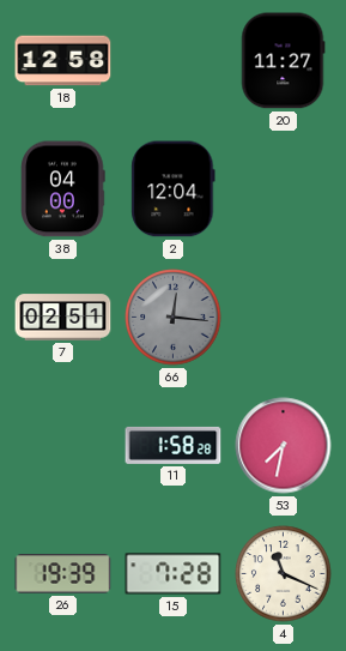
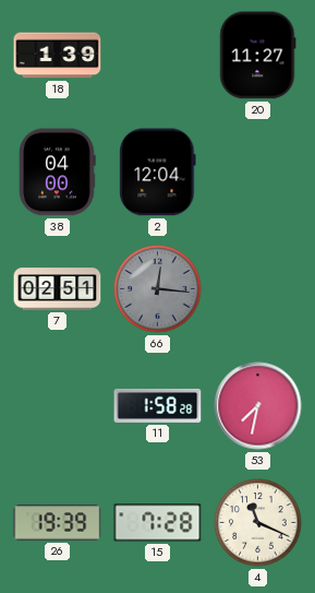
18: 12:58 -> 1:39
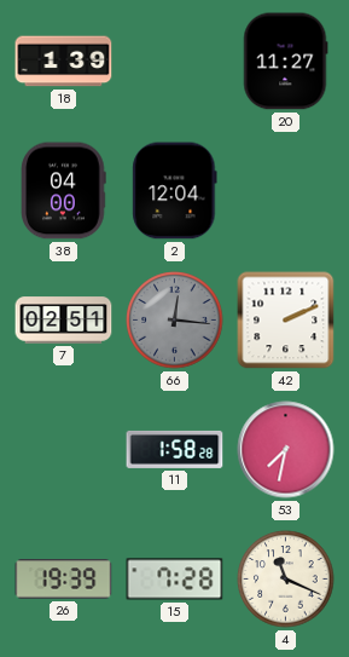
42: none -> 2:11
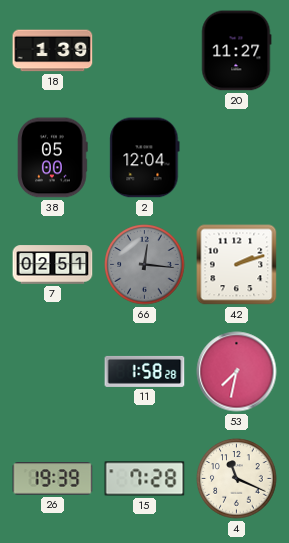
38: 04:00 -> 05:00
42: 2:11 -> 2:12
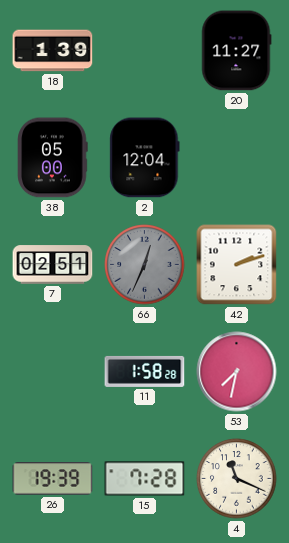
66: 12:16 -> 12:34
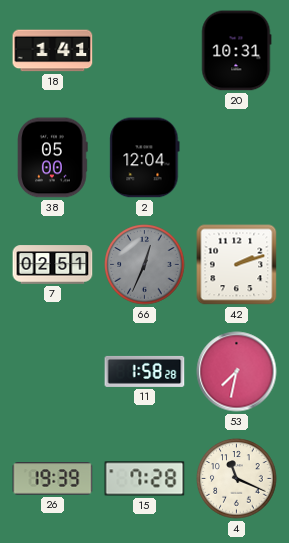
18: 1:39 -> 1:41
20: 11:27 -> 10:31
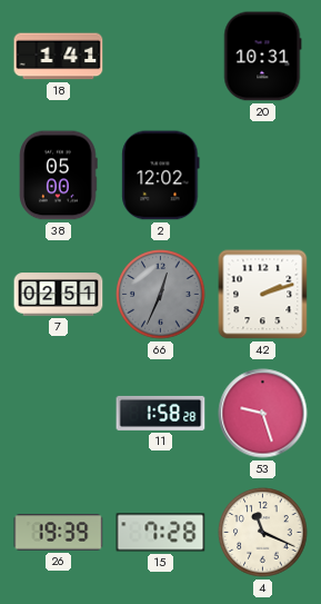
2: 12:04 -> 12:02
53: 7:32 -> 9:27
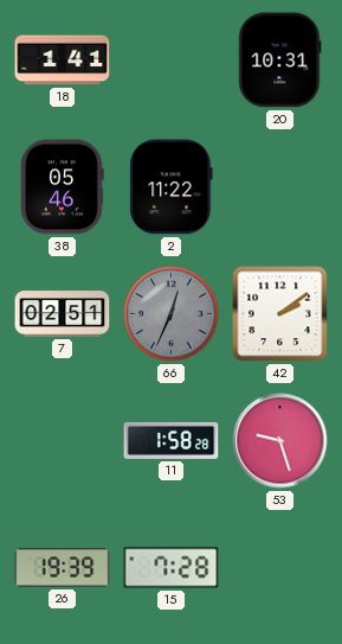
38: 05:00 -> 05:46
2: 12:02 -> 11:22
42: 2:12 -> 2:09
4: 11:19 -> none
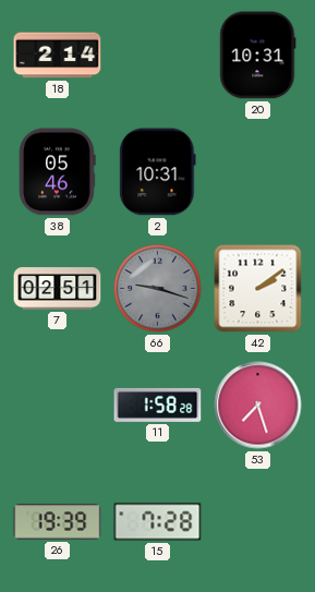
18: 1:41 -> 2:14
2: 11:22 -> 10:31
66: 12:34 -> 9:18
53: 9:27 -> 7:27
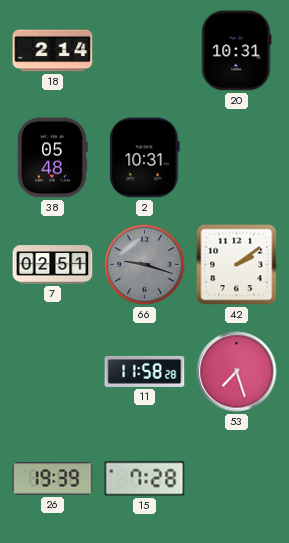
38: 05:46 -> 05:48
11: 1:58 -> 11:58
